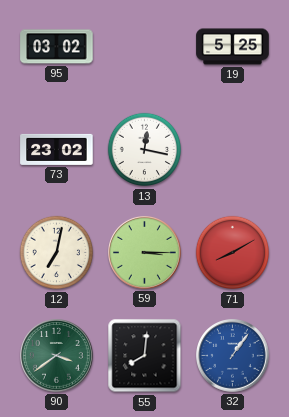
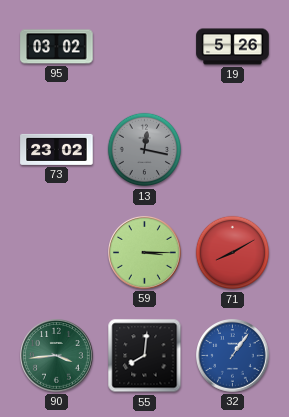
19: 5:25 -> 5:26
13 dial: white -> grey
12: 7:02 -> none
90: 3:39 -> 3:44
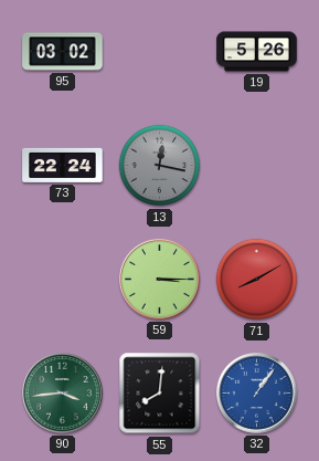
73: 23:02 -> 22:24
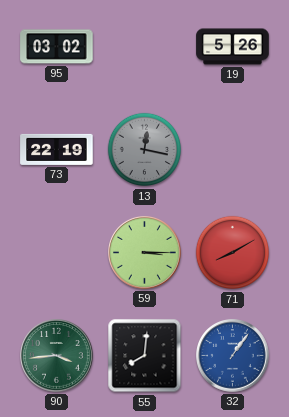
73: 22:24 -> 22:19
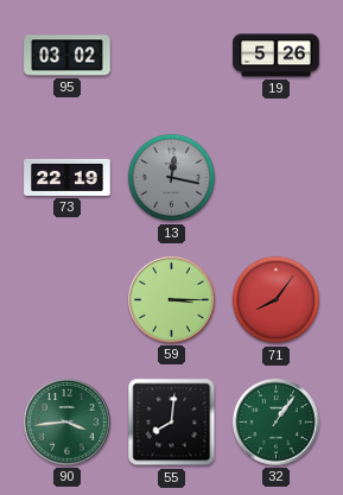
71: 8:10 -> 8:06
32 dial: blue -> green
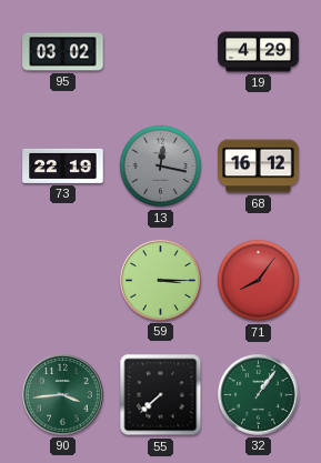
19: 5:26 -> 4:29
68: none -> 16:12
55: 8:01 -> 7:38
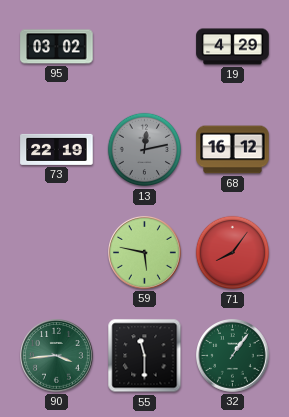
13: 12:17 -> 12:13
59: 3:15 -> 5:47
55: 7:38 -> 11:30
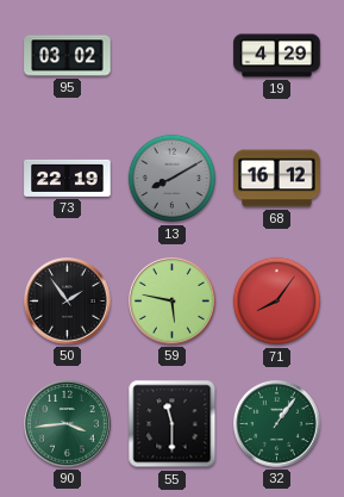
13: 12:13 -> 8:10
50: none -> 1:54
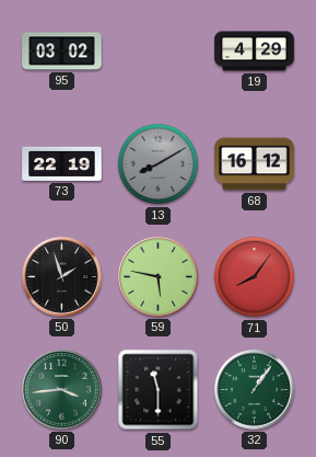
50: 1:54 -> 1:57
